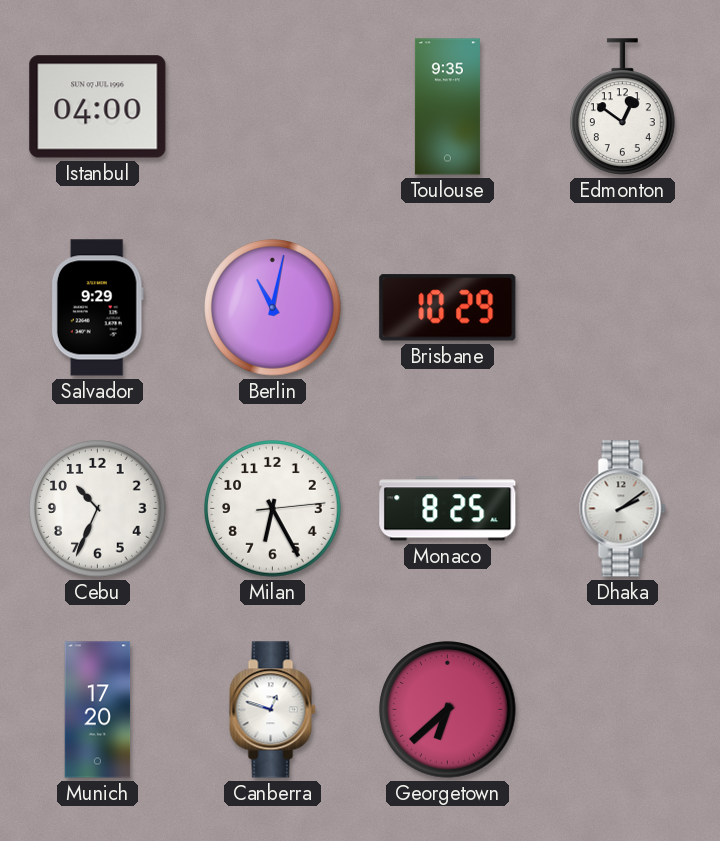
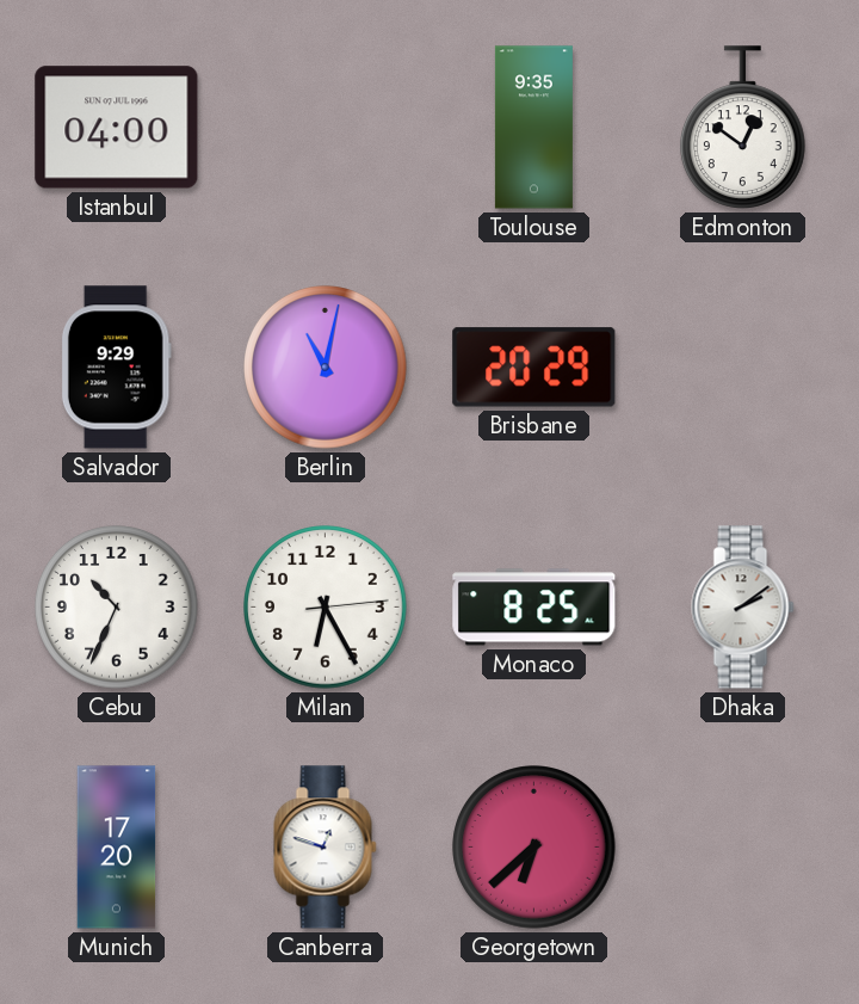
Brisbane: 10:29 -> 20:29
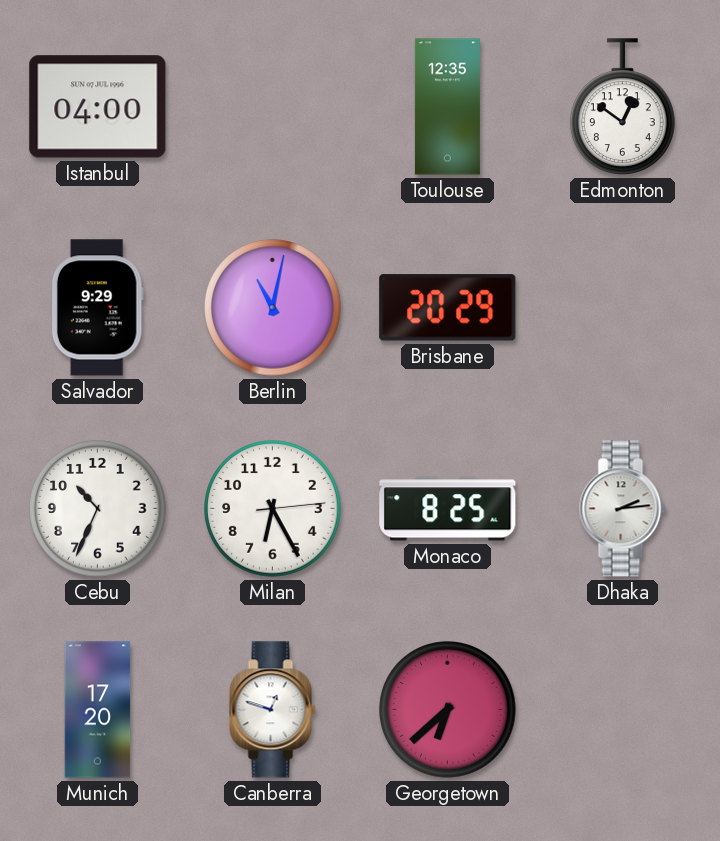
Toulouse: 9:35 -> 12:35
Dhaka: 2:09 -> 2:14
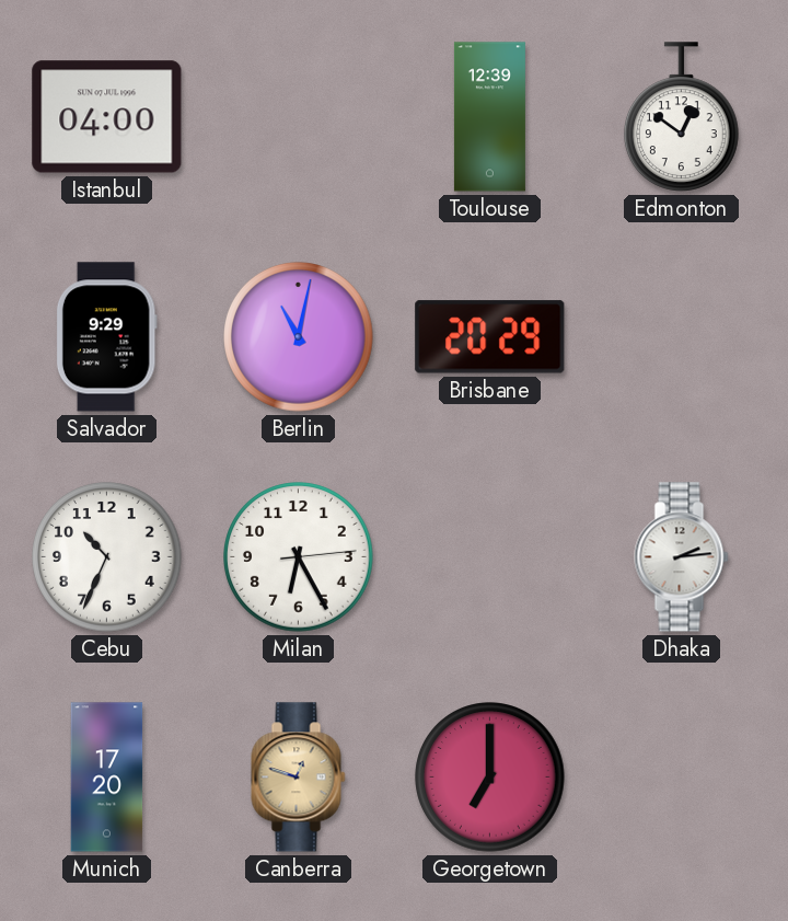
Toulouse: 12:35 -> 12:39
Monaco: 8:25 -> none
Canberra dial: white -> champagne
Georgetown: 6:38 -> 7:00
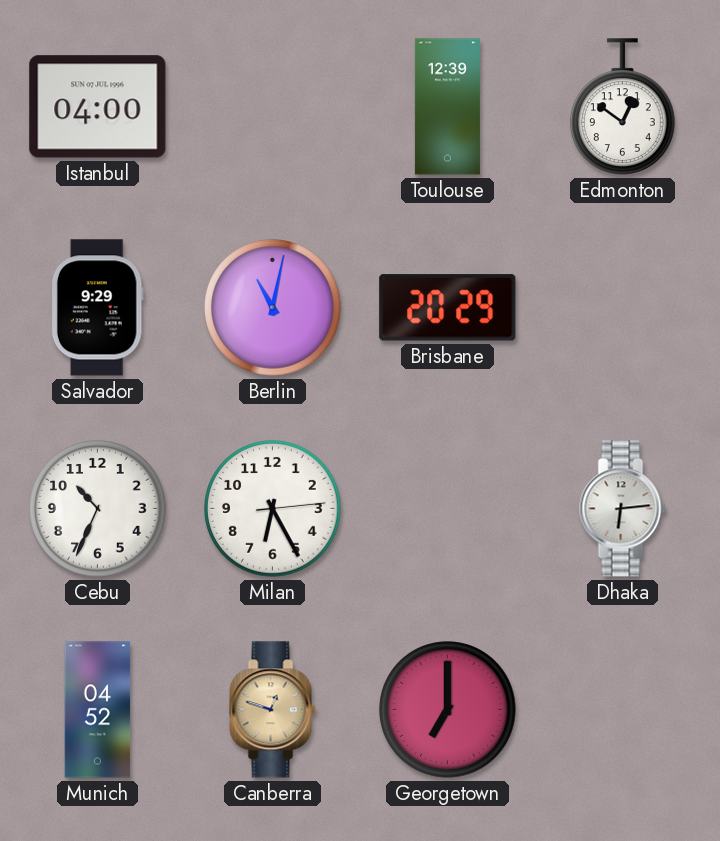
Dhaka: 2:14 -> 6:14
Munich: 17:20 -> 04:52
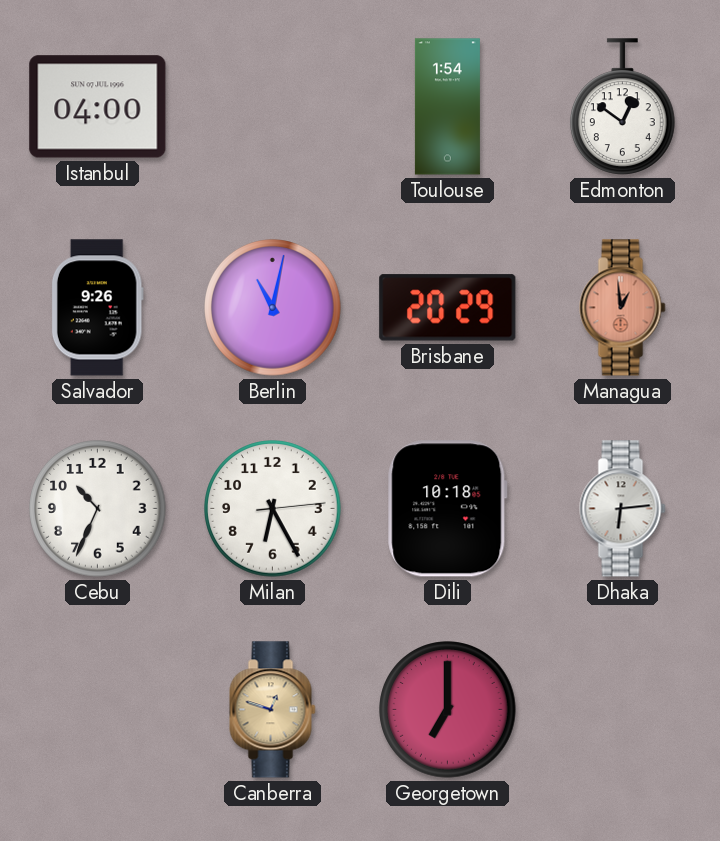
Toulouse: 12:39 -> 1:54
Salvador: 9:29 -> 9:26
Managua: none -> 12:59
Dili: none -> 10:18
Munich: 04:52 -> none
